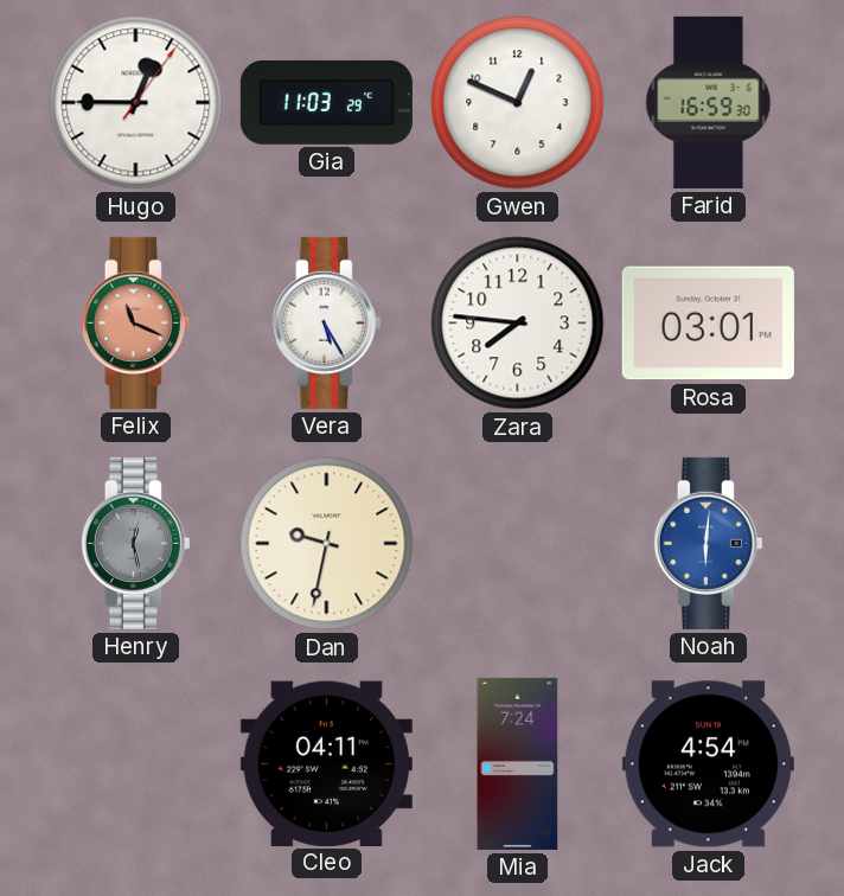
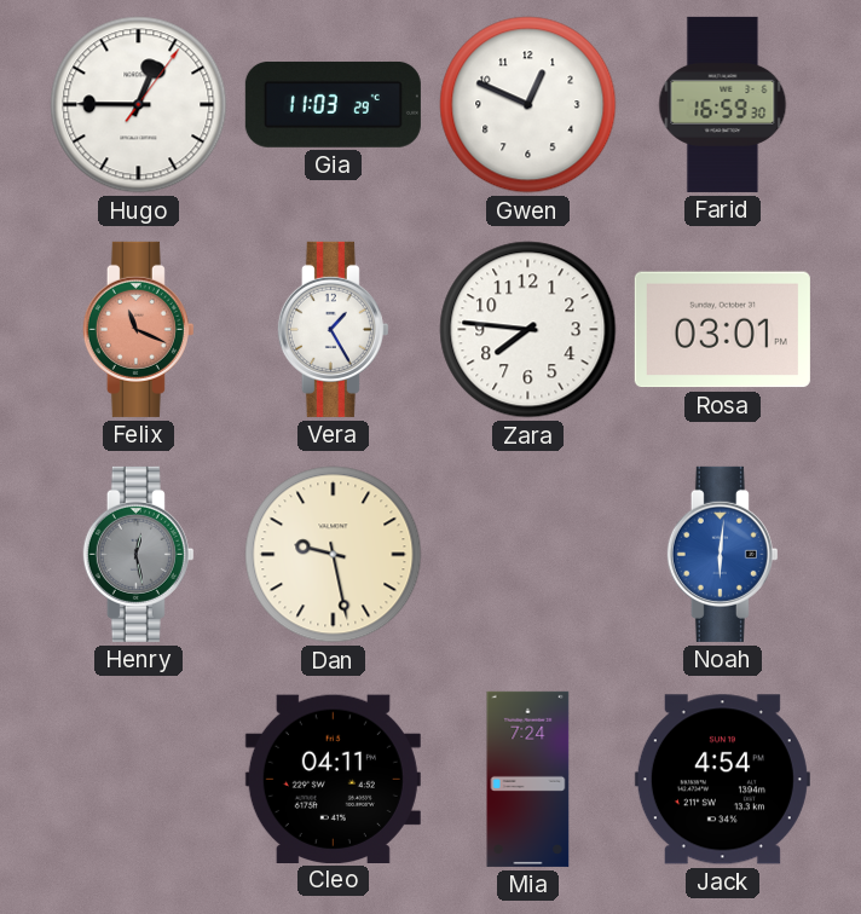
Vera: 5:25 -> 1:25
Dan: 9:32 -> 9:28
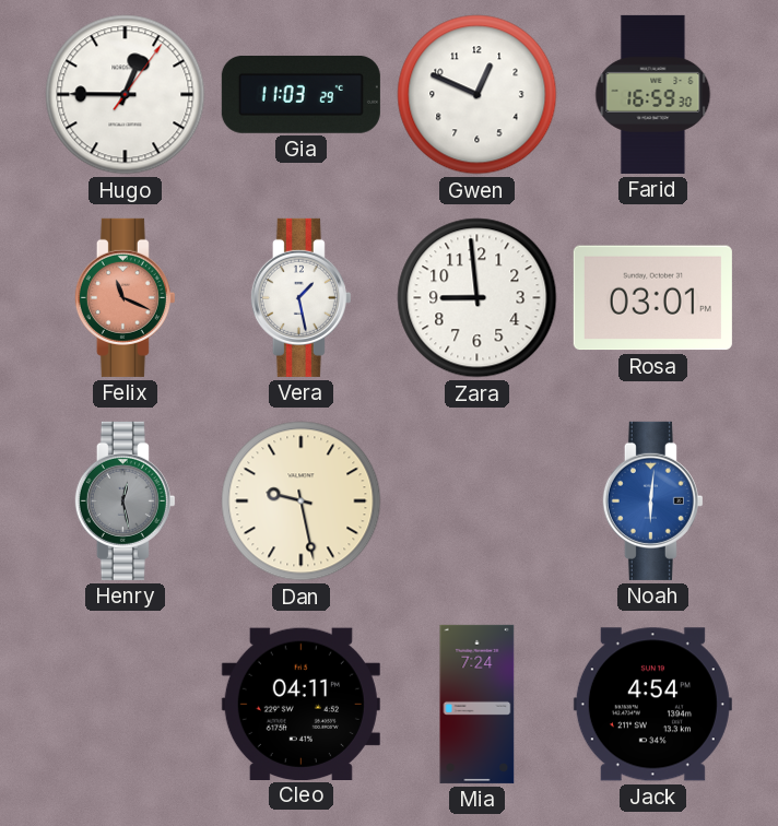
Vera: 1:25 -> 1:28
Zara: 7:46 -> 8:59
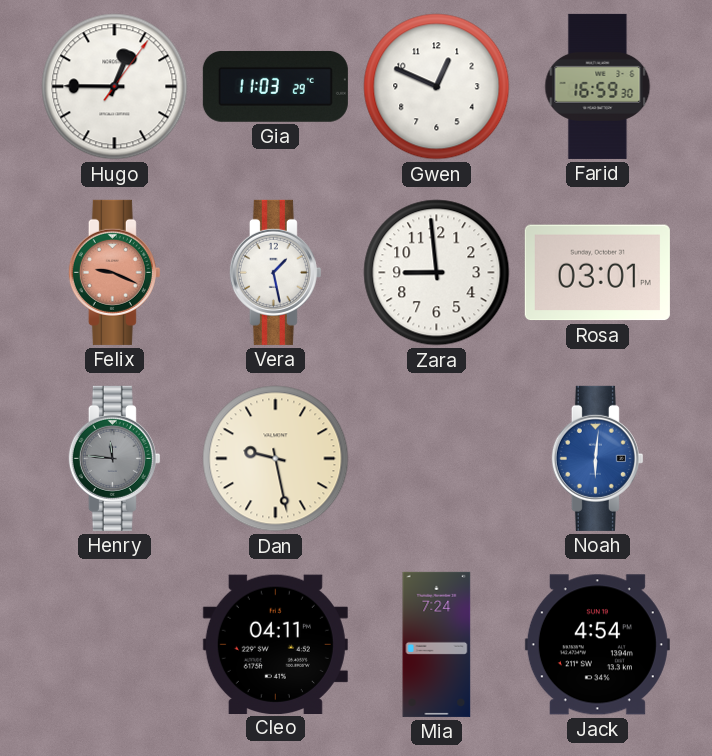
Felix: 11:19 -> 9:19
Henry: 12:28 -> 11:46
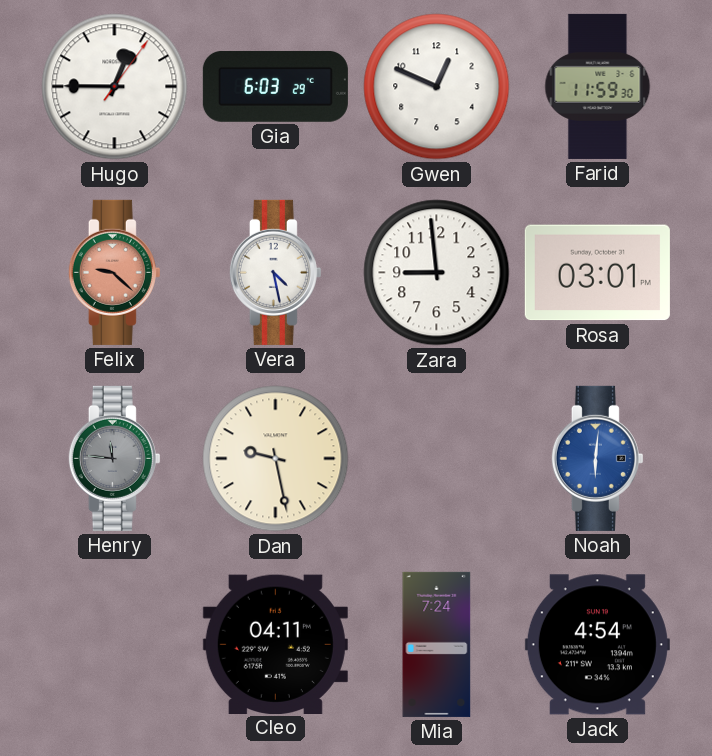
Gia: 11:03 -> 6:03
Farid: 16:59 -> 11:59
Felix: 9:19 -> 9:22
Vera: 1:28 -> 4:28
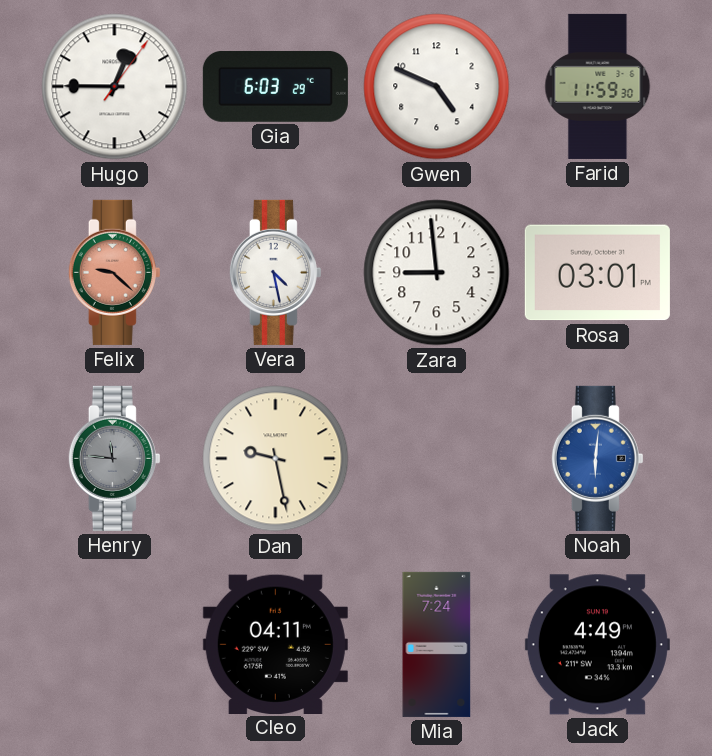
Gwen: 12:49 -> 4:49
Jack: 4:54 -> 4:49
